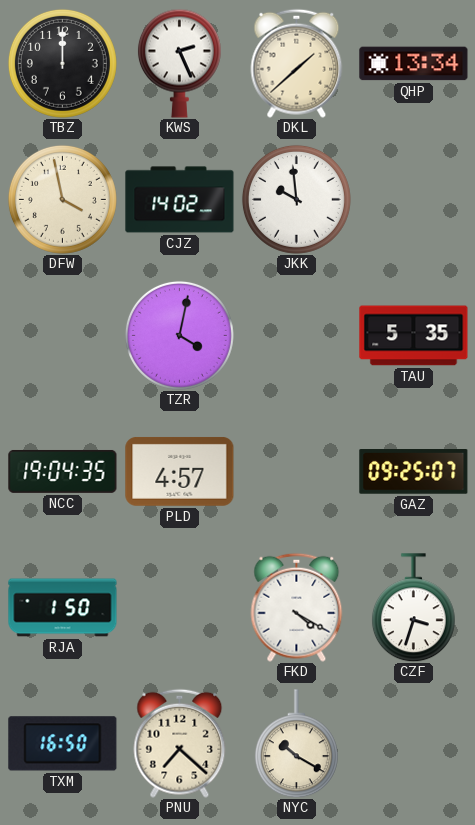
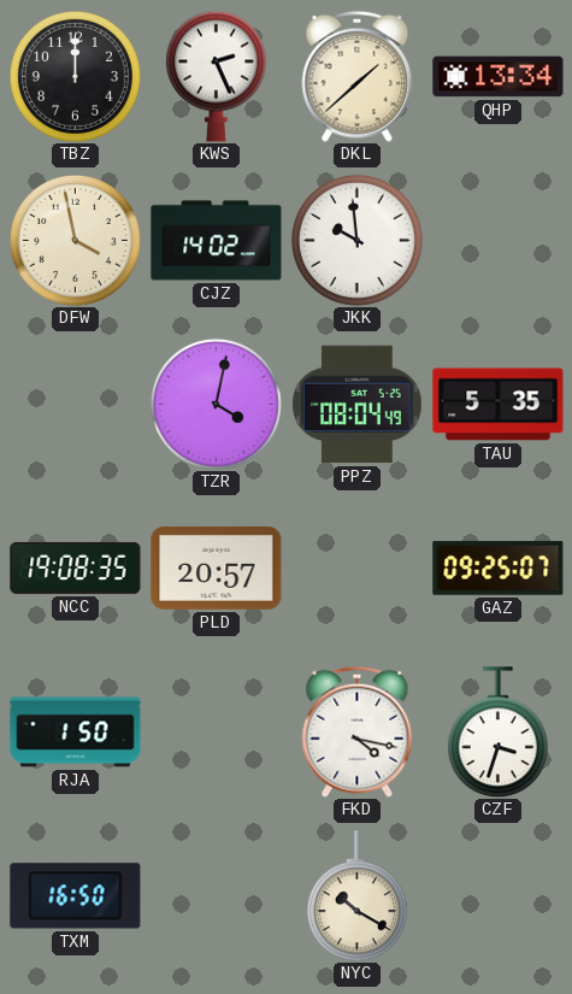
PPZ: none -> 08:04
NCC: 19:04 -> 19:08
PLD: 4:57 -> 20:57
FKD: 4:20 -> 4:17
PNU: 7:22 -> none
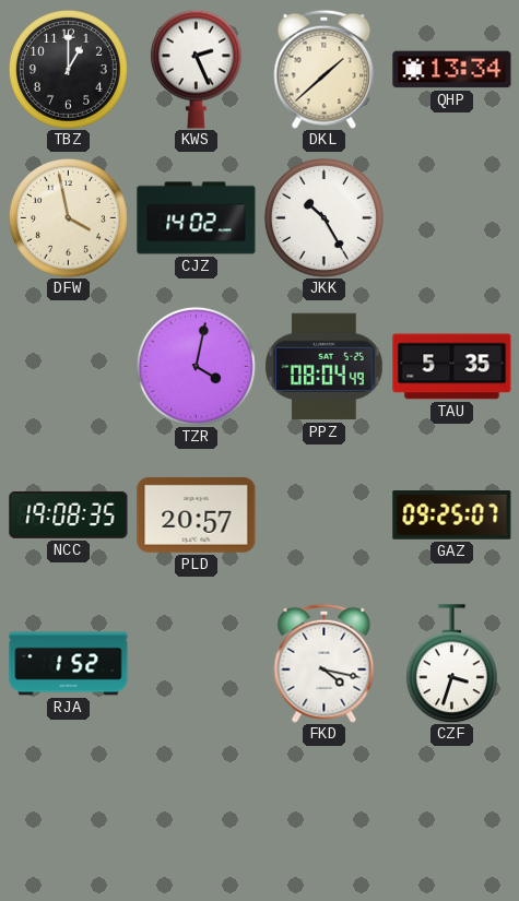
TBZ: 12:00 -> 1:00
JKK: 9:59 -> 10:25
RJA: 1:50 -> 1:52
TXM: 16:50 -> none
NYC: 10:20 -> none
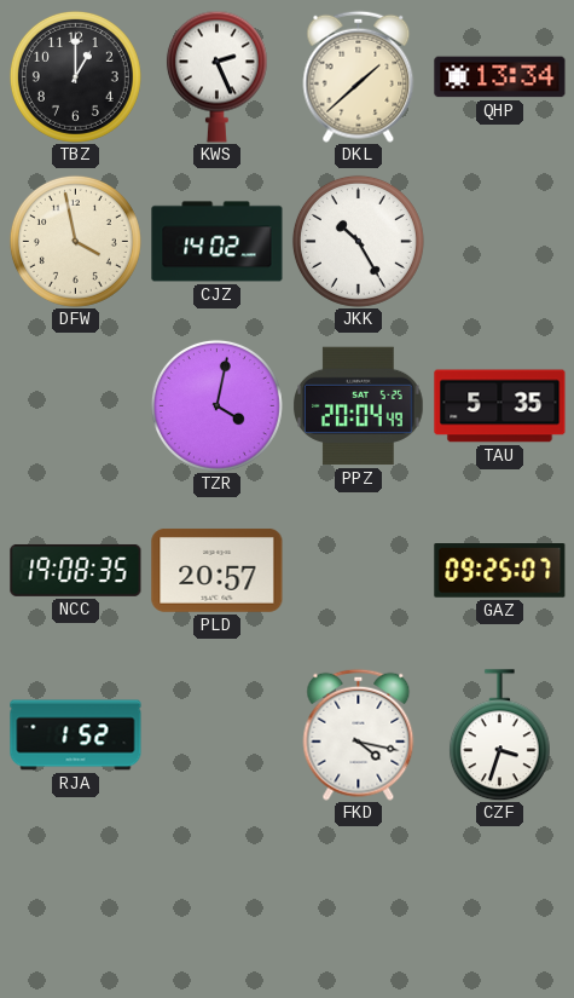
PPZ: 08:04 -> 20:04
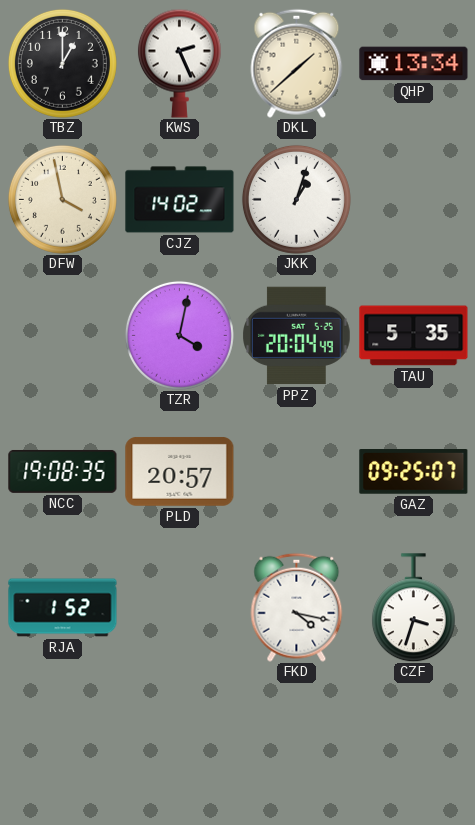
JKK: 10:25 -> 1:03
